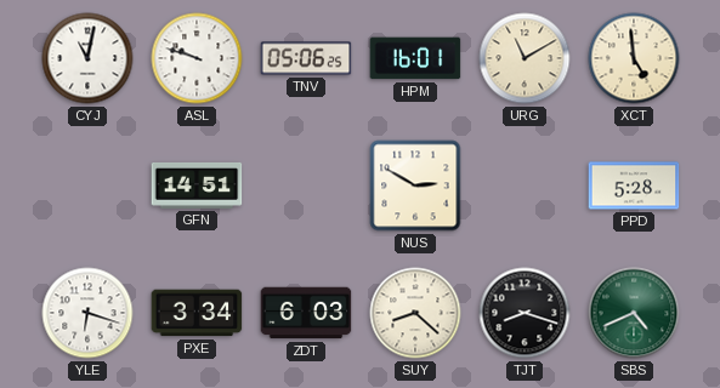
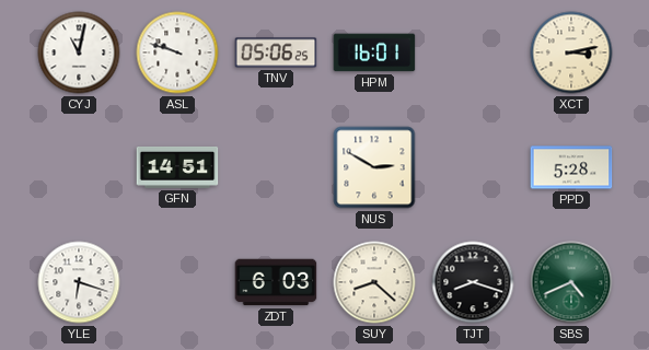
URG: 11:10 -> none
XCT: 4:59 -> 3:13
PXE: 3:34 -> none
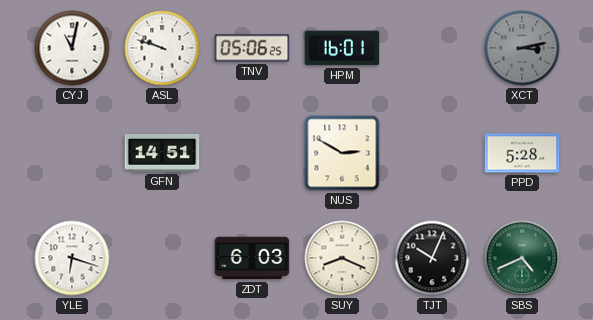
XCT dial: cream -> grey
SUY: 8:22 -> 8:19
TJT: 8:18 -> 10:04
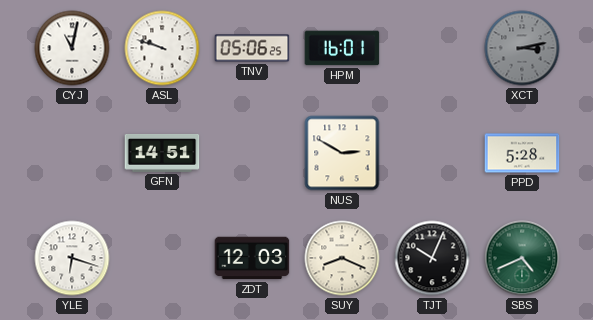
ZDT: 6:03 -> 12:03
